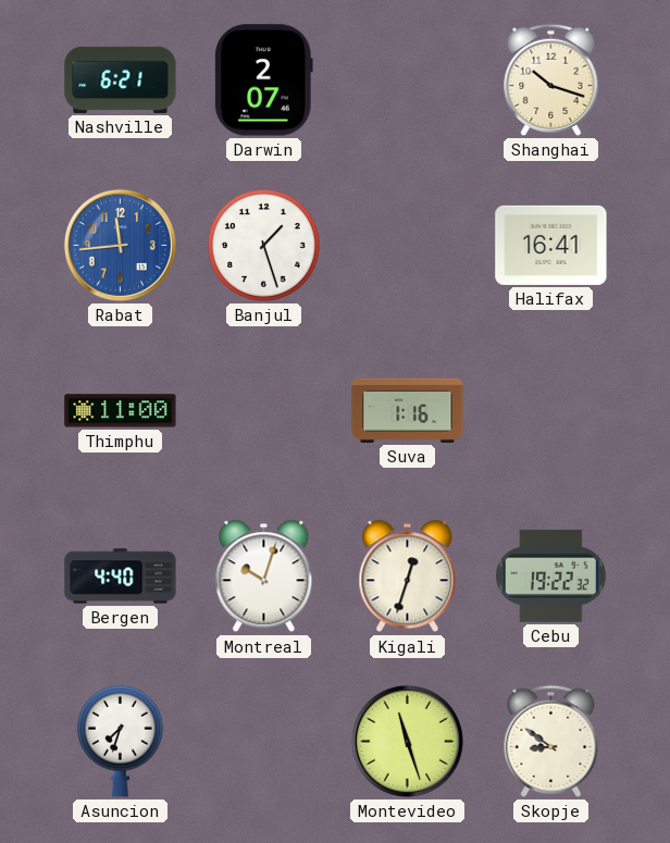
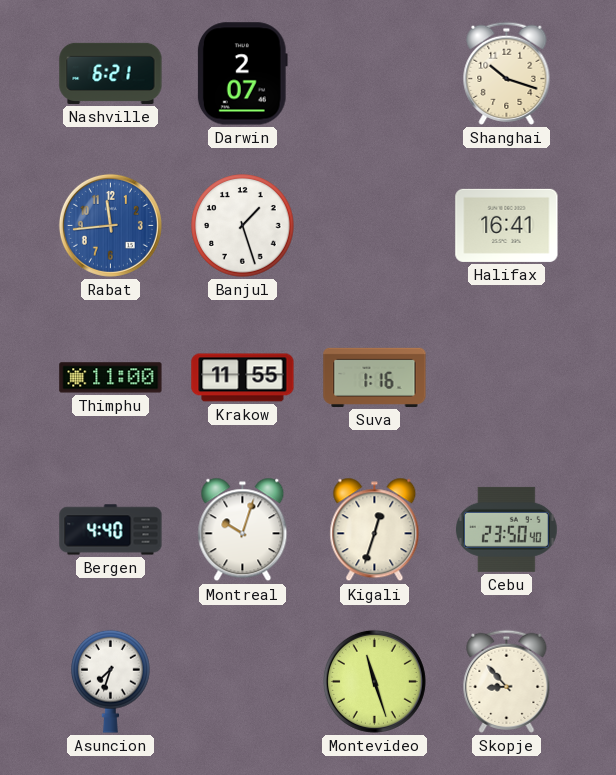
Krakow: none -> 11:55
Cebu: 19:22 -> 23:50
Skopje: 8:51 -> 8:53
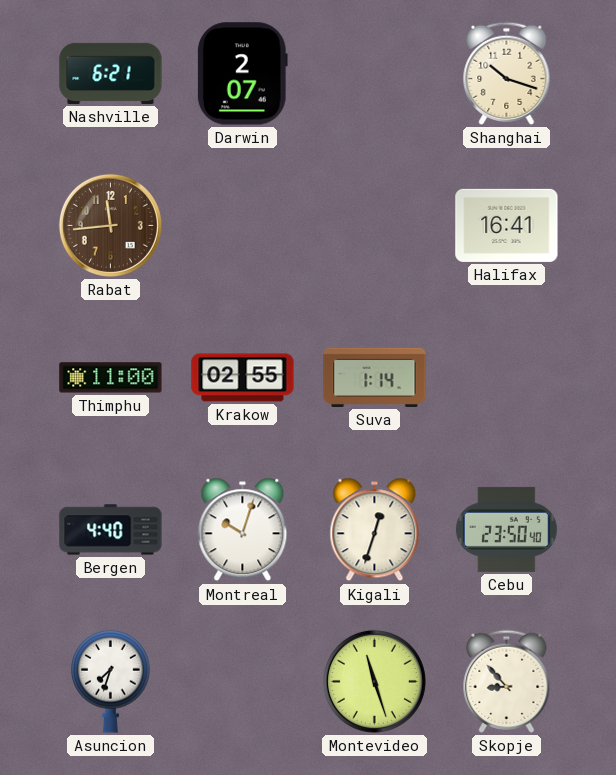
Rabat dial: blue -> brown
Banjul: 1:27 -> none
Krakow: 11:55 -> 02:55
Suva: 1:16 -> 1:14
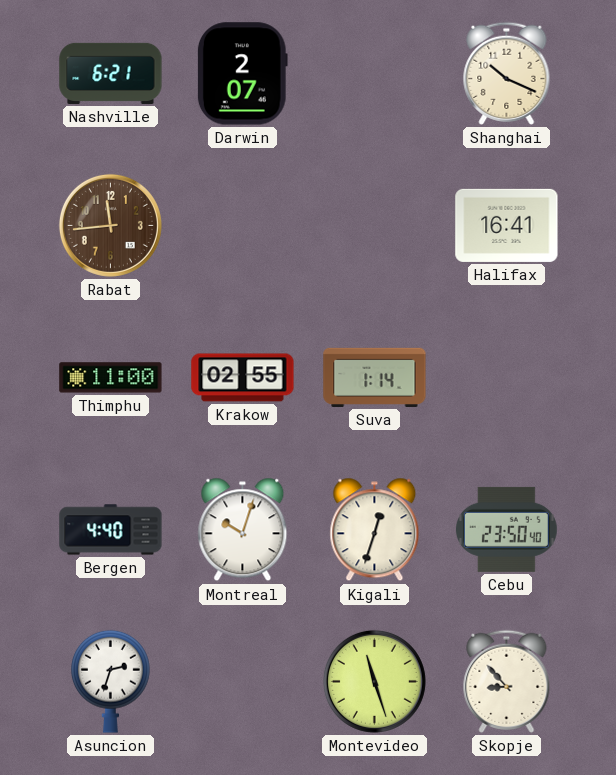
Shanghai: 10:18 -> 10:19
Asuncion: 7:33 -> 2:33
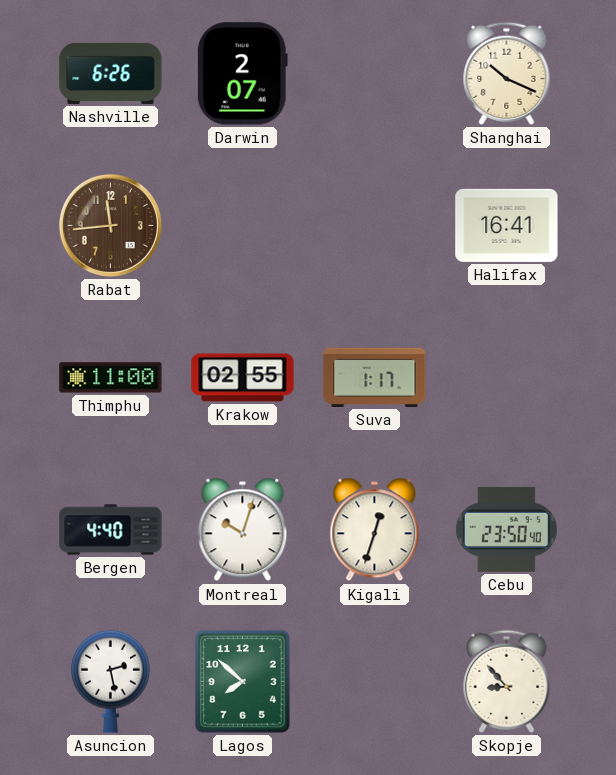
Nashville: 6:21 -> 6:26
Suva: 1:14 -> 1:17
Asuncion: 2:33 -> 2:28
Lagos: none -> 7:52
Montevideo: 11:27 -> none
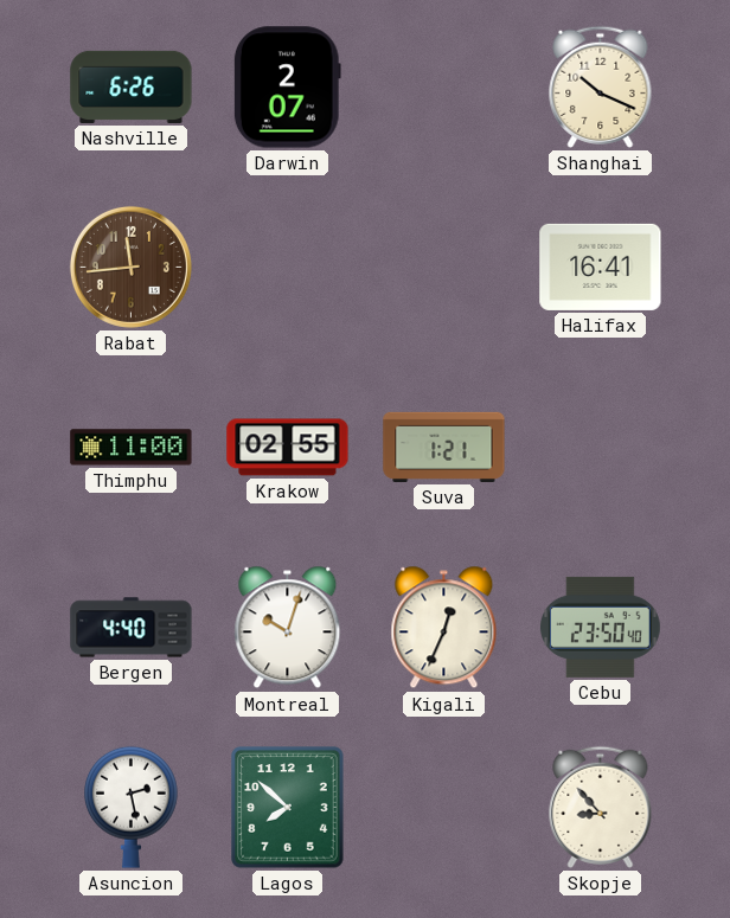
Suva: 1:17 -> 1:21
Kigali: 12:33 -> 12:34
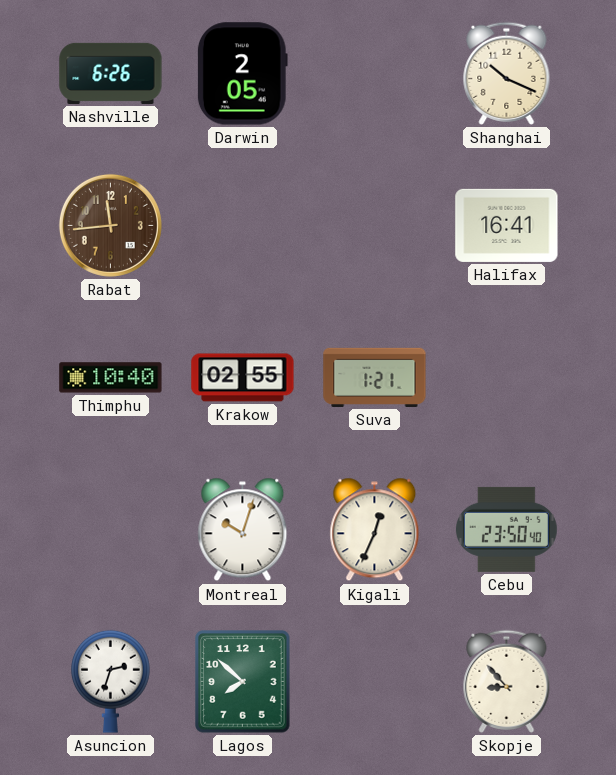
Darwin: 2:07 -> 2:05
Thimphu: 11:00 -> 10:40
Bergen: 4:40 -> none
Asuncion: 2:28 -> 2:33
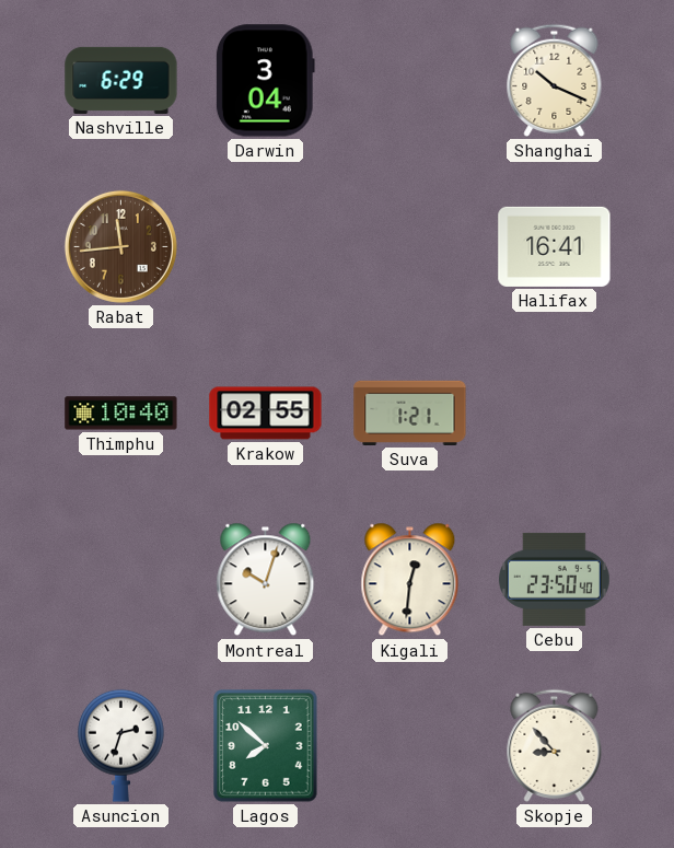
Nashville: 6:26 -> 6:29
Darwin: 2:05 -> 3:04
Kigali: 12:34 -> 12:31
